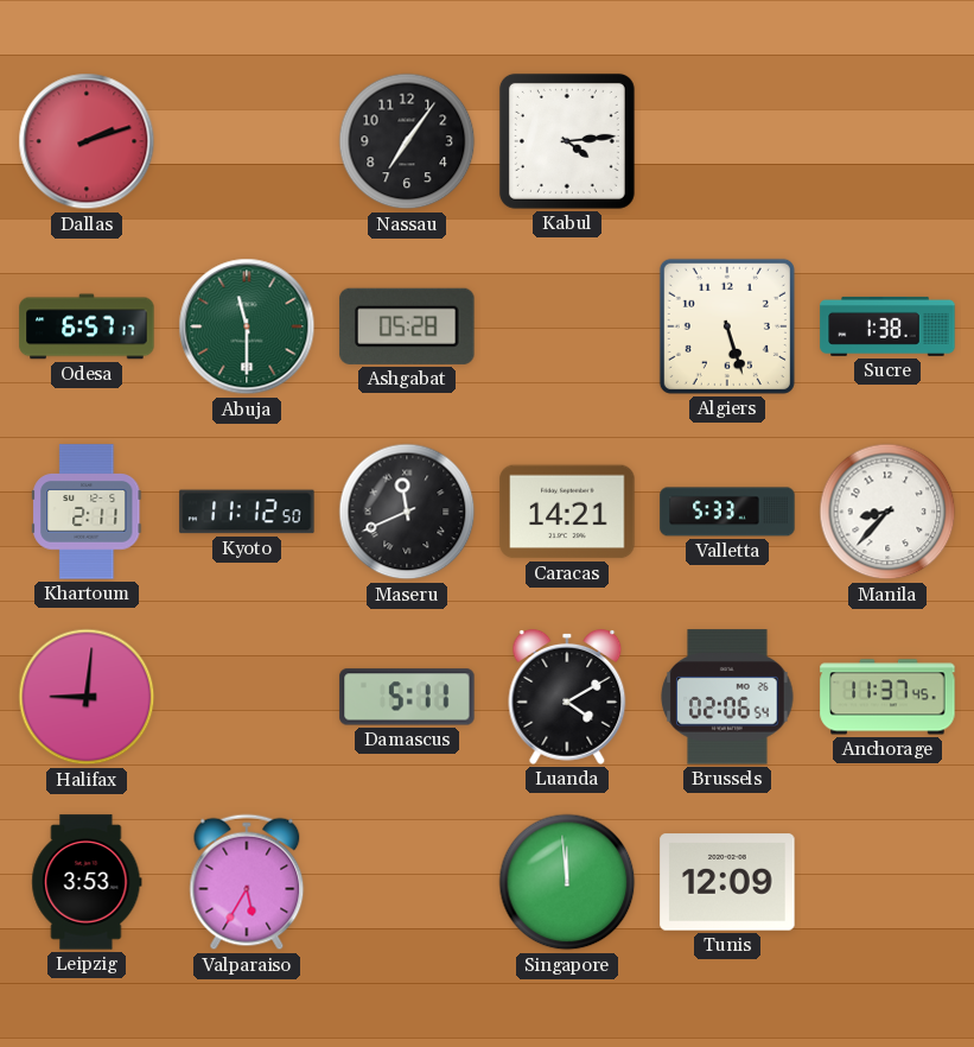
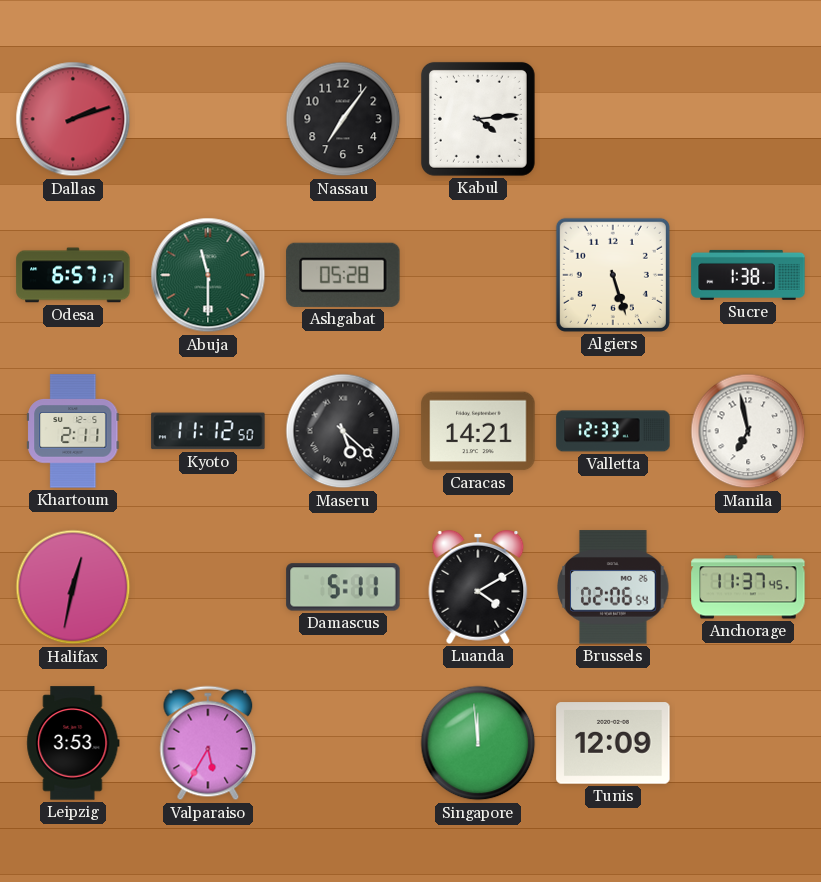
Maseru: 11:41 -> 5:22
Valletta: 5:33 -> 12:33
Manila: 8:37 -> 6:58
Halifax: 9:01 -> 12:32
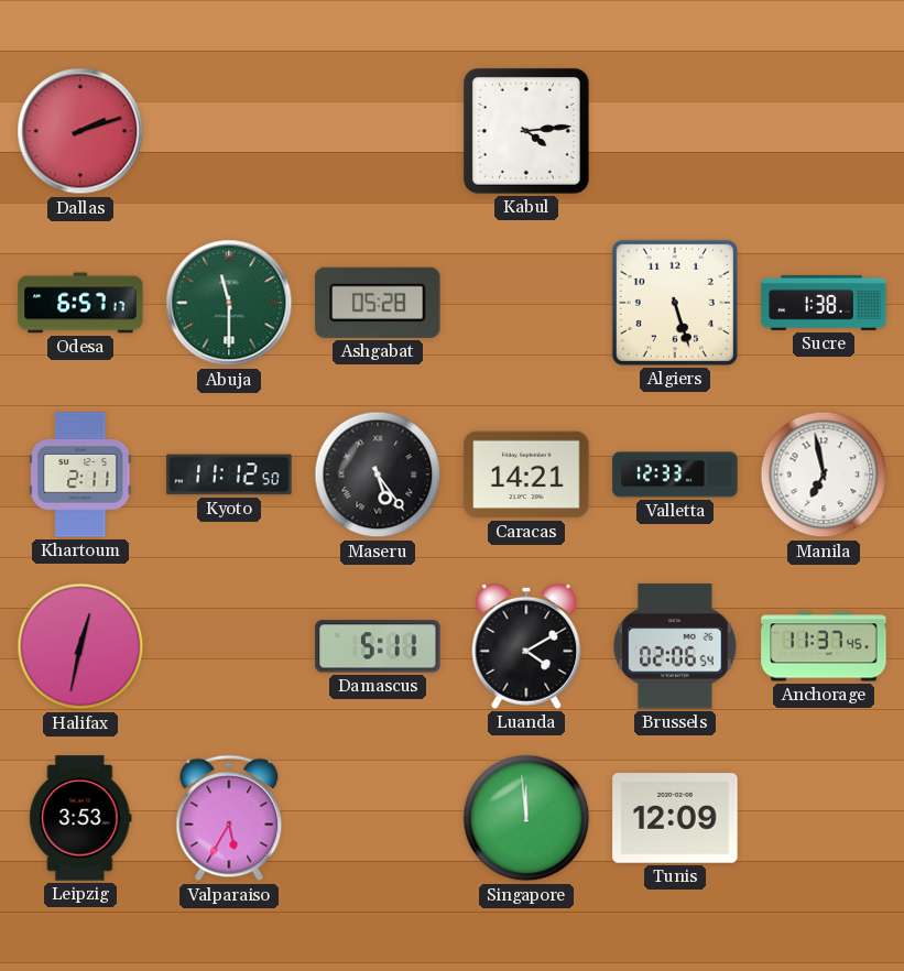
Nassau: 7:06 -> none
Maseru: 5:22 -> 5:24
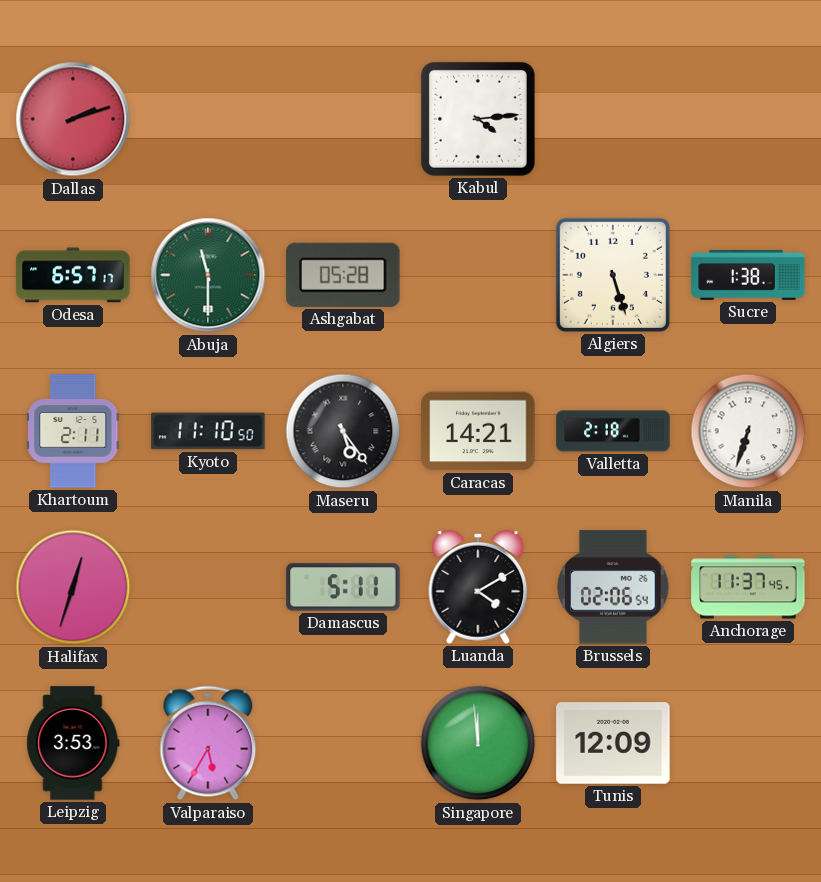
Kyoto: 11:12 -> 11:10
Valletta: 12:33 -> 2:18
Manila: 6:58 -> 6:33
Halifax: 12:32 -> 12:33
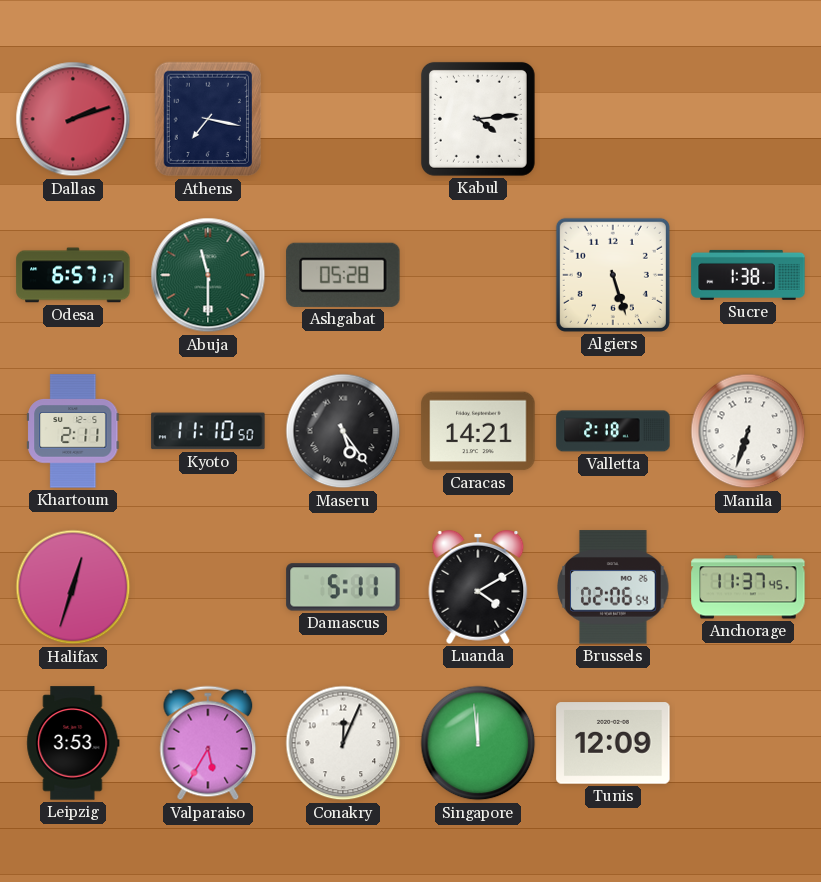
Athens: none -> 7:17
Conakry: none -> 12:04
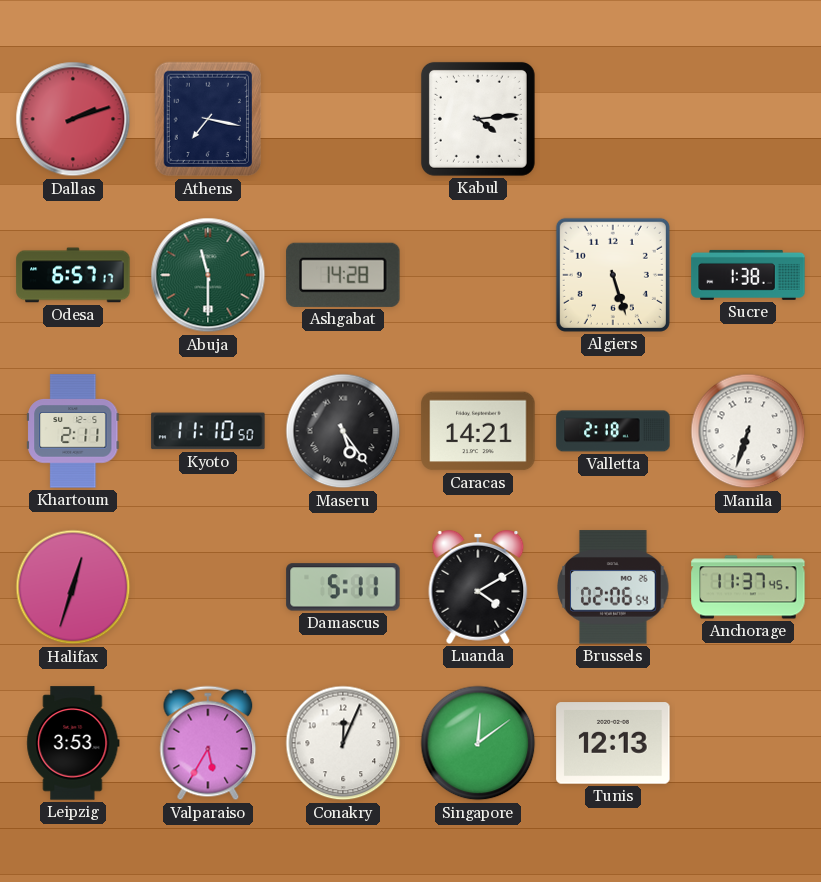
Ashgabat: 05:28 -> 14:28
Singapore: 11:59 -> 12:09
Tunis: 12:09 -> 12:13
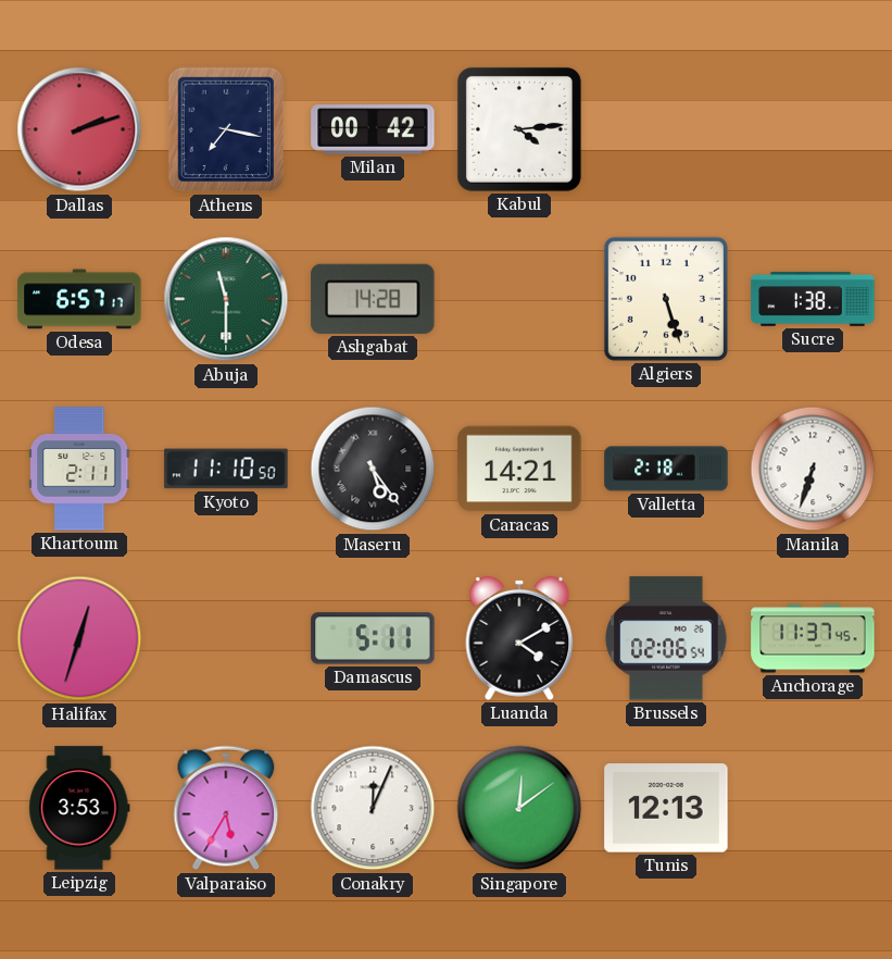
Milan: none -> 00:42
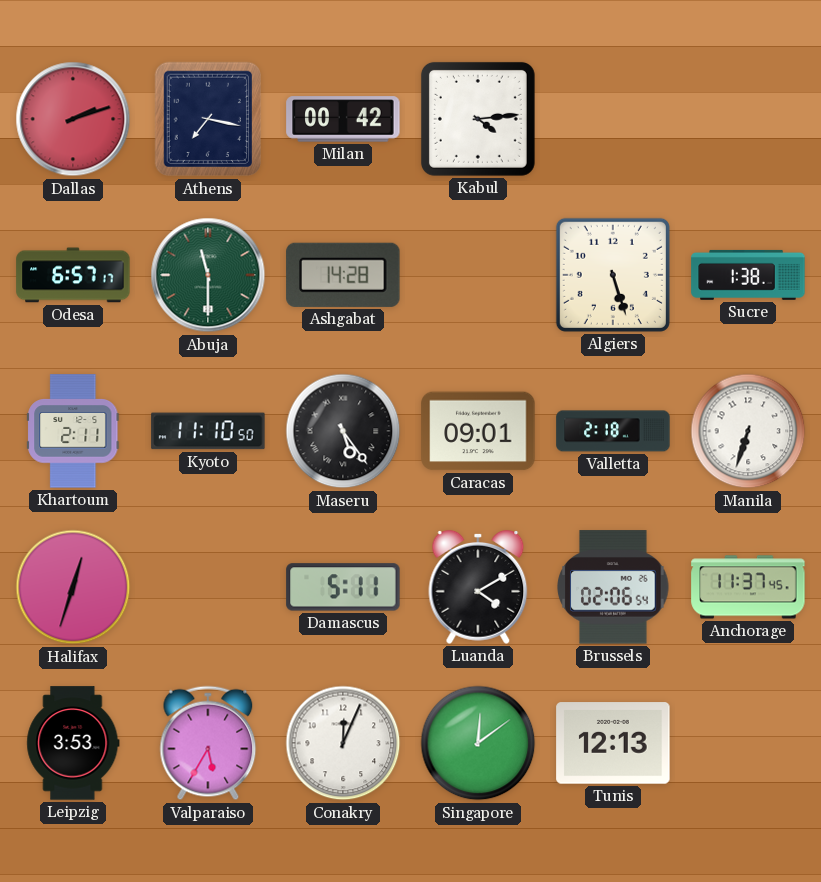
Caracas: 14:21 -> 09:01
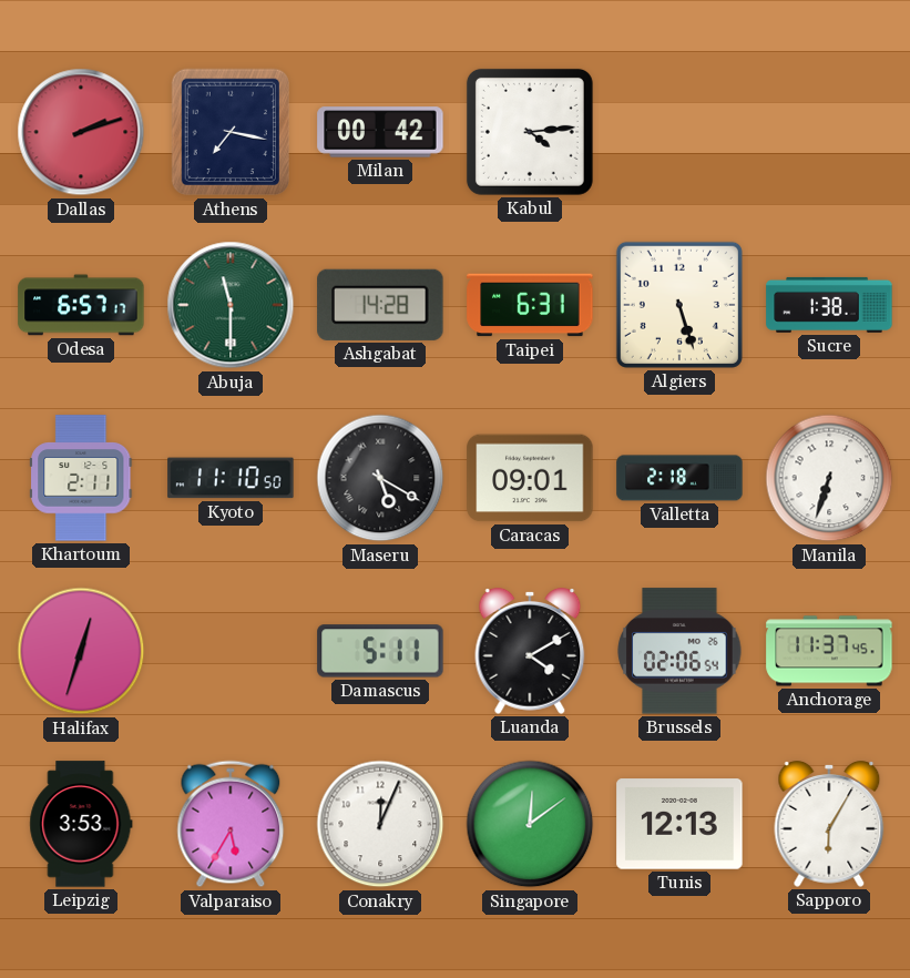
Taipei: none -> 6:31
Maseru: 5:24 -> 5:20
Sapporo: none -> 6:05
